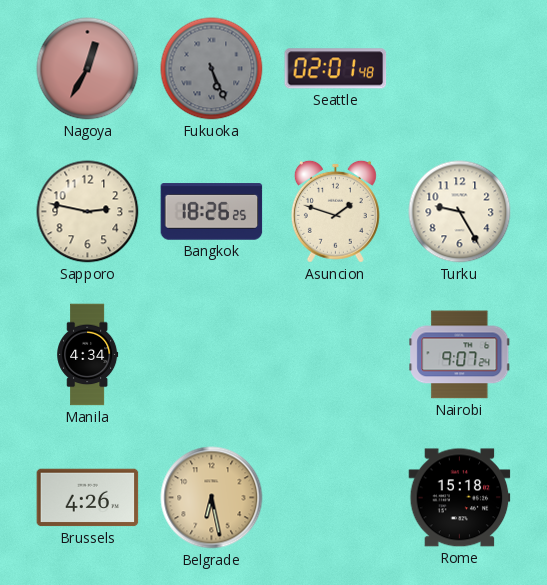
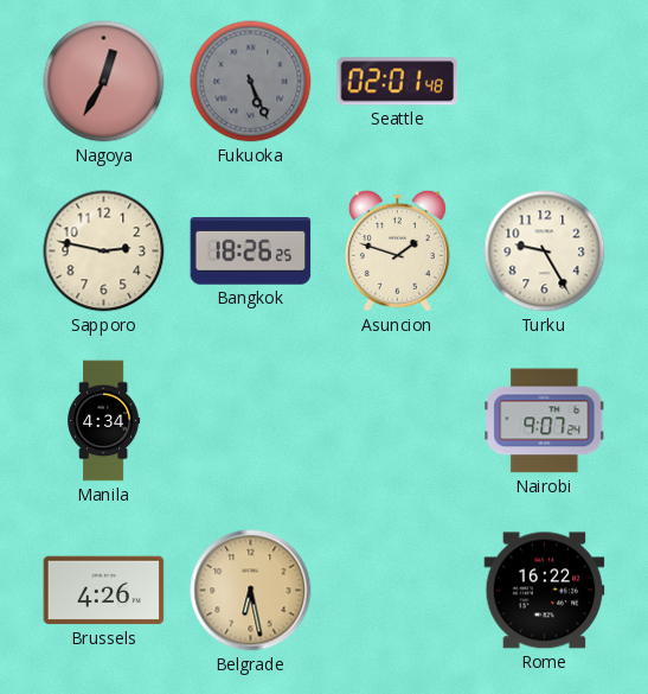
Rome: 15:18 -> 16:22
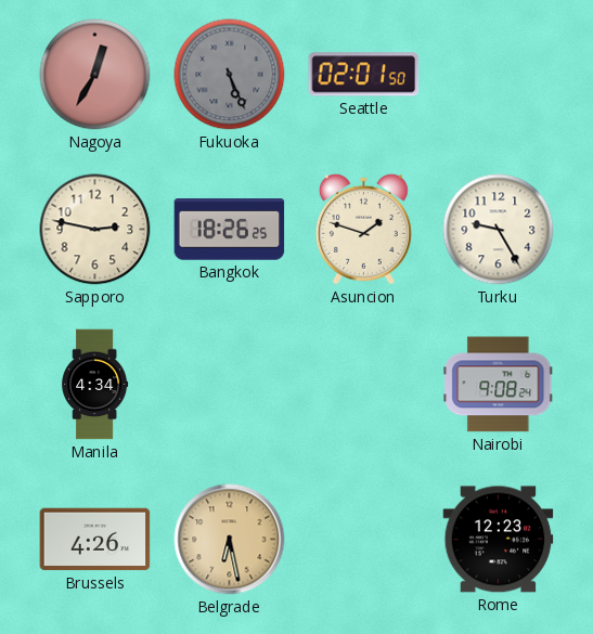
Seattle: 02:01:48 -> 02:01:50
Nairobi: 9:07 -> 9:08
Rome: 16:22 -> 12:23
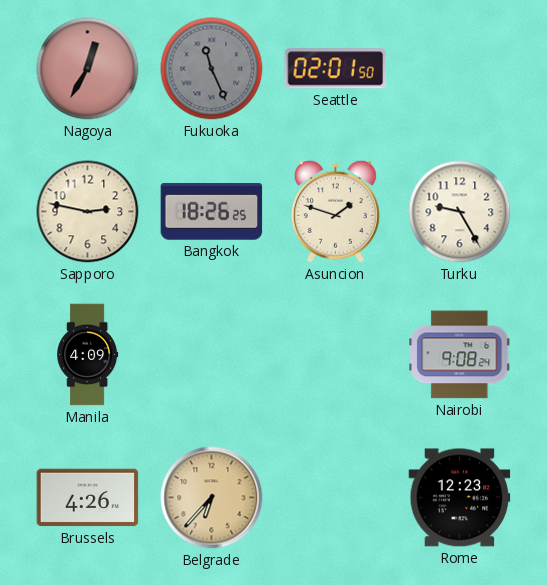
Fukuoka: 5:26 -> 11:26
Manila: 4:34 -> 4:09
Belgrade: 6:28 -> 6:37
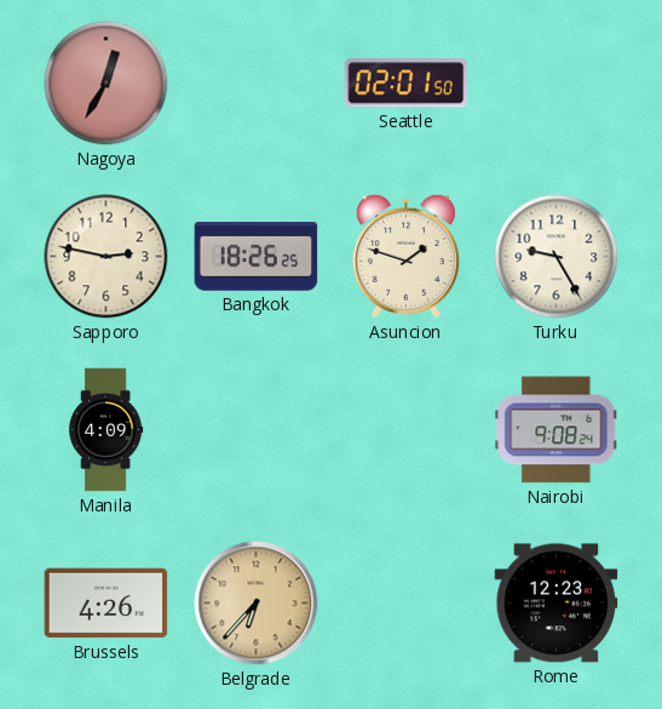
Fukuoka: 11:26 -> none
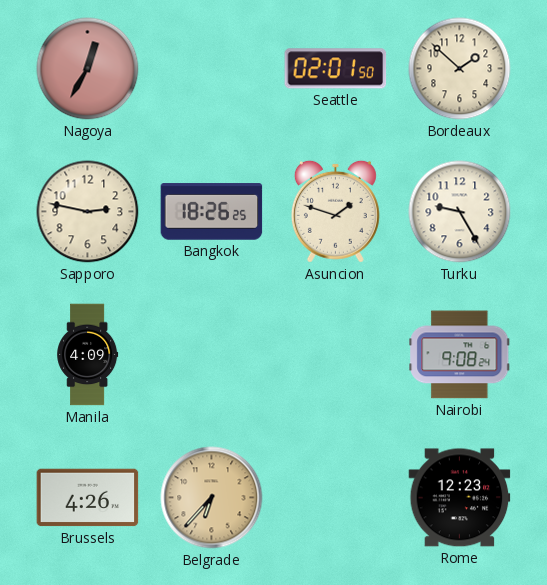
Bordeaux: none -> 1:52
